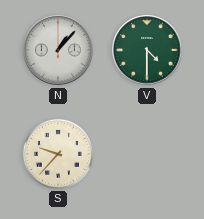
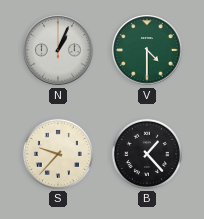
N: 1:07 -> 1:04
B: none -> 1:23
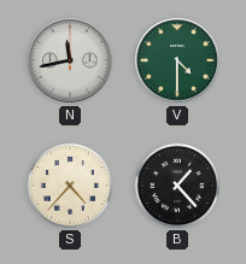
N: 1:04 -> 11:43
S: 9:37 -> 4:37
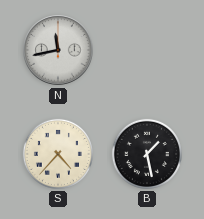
V: 4:30 -> none
B: 1:23 -> 1:28
